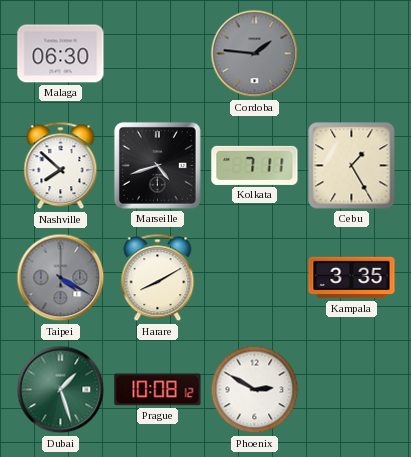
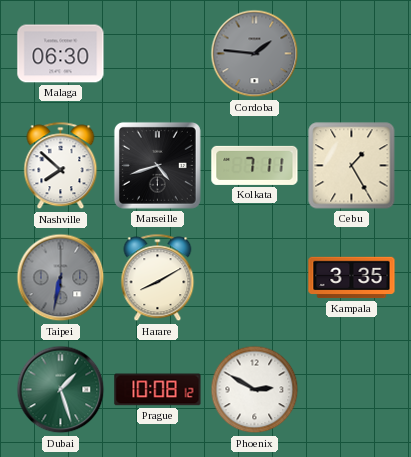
Taipei: 4:20 -> 6:32
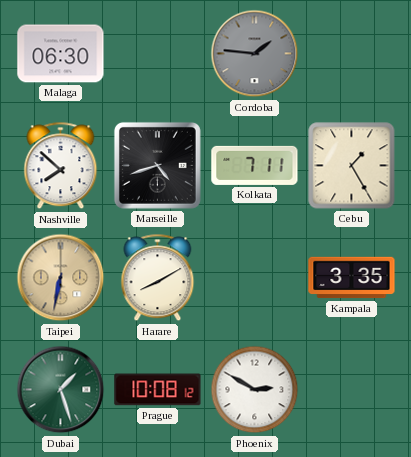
Taipei dial: grey -> champagne
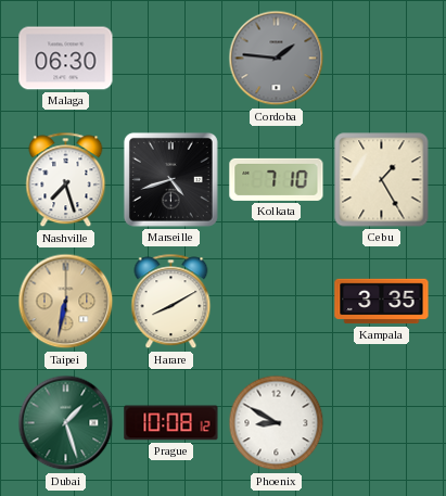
Nashville: 7:52 -> 7:27
Kolkata: 7:11 -> 7:10
Phoenix: 2:50 -> 8:50
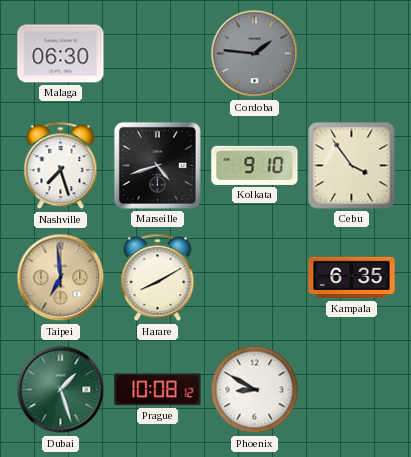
Kolkata: 7:10 -> 9:10
Cebu: 1:25 -> 3:54
Taipei: 6:32 -> 6:59
Kampala: 3:35 -> 6:35
